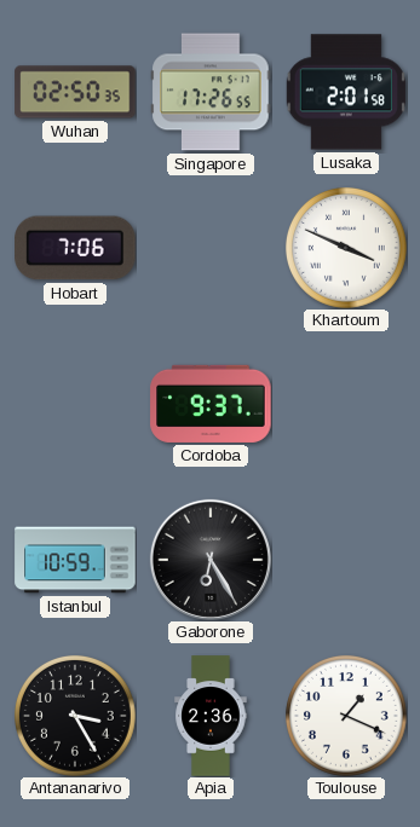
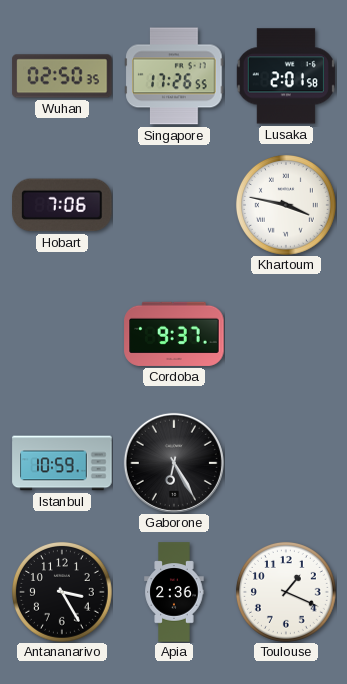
Khartoum: 3:49 -> 3:47
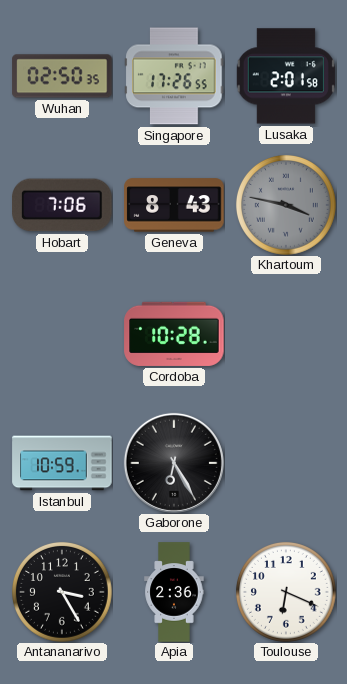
Geneva: none -> 8:43
Khartoum dial: white -> grey
Cordoba: 9:37 -> 10:28
Toulouse: 1:19 -> 6:19
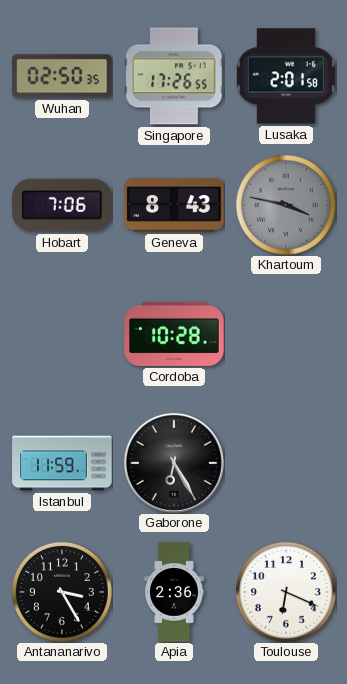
Istanbul: 10:59 -> 11:59
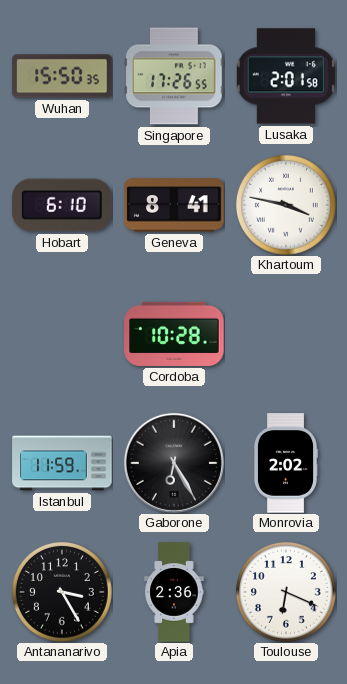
Wuhan: 02:50 -> 15:50
Hobart: 7:06 -> 6:10
Geneva: 8:43 -> 8:41
Khartoum dial: grey -> white
Monrovia: none -> 2:02
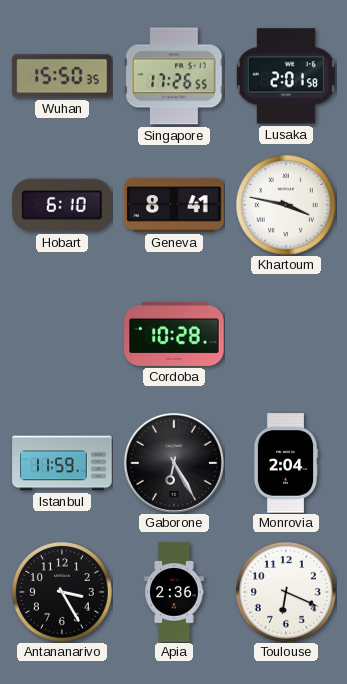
Monrovia: 2:02 -> 2:04
